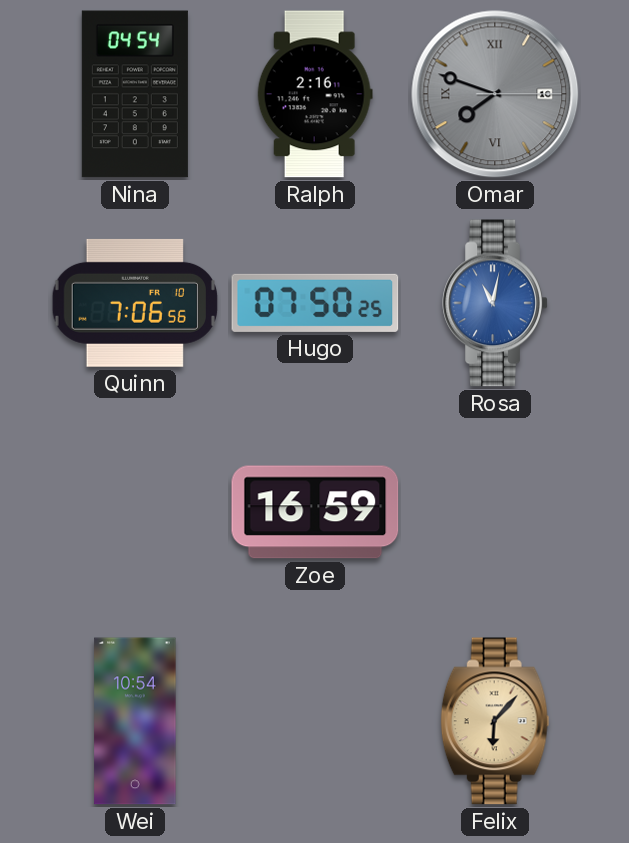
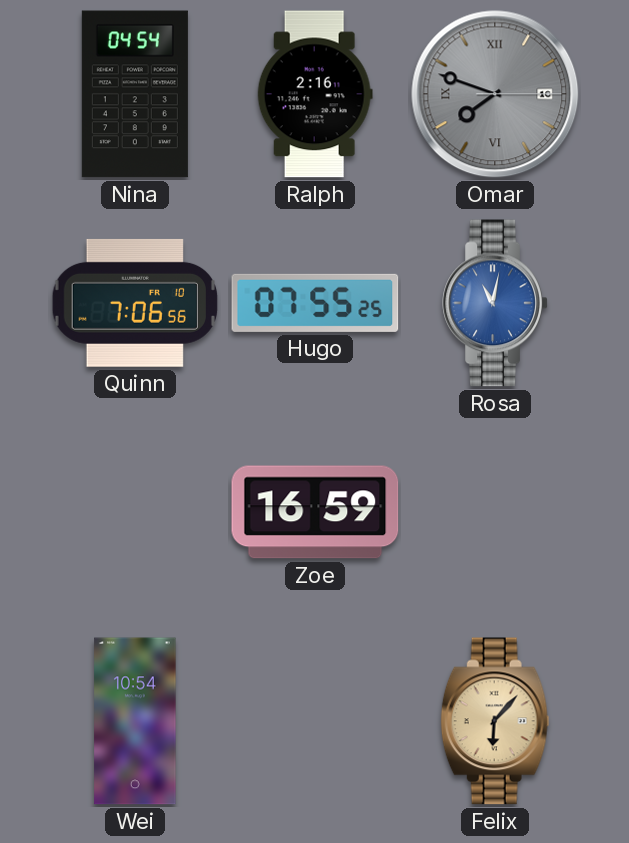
Hugo: 07:50 -> 07:55
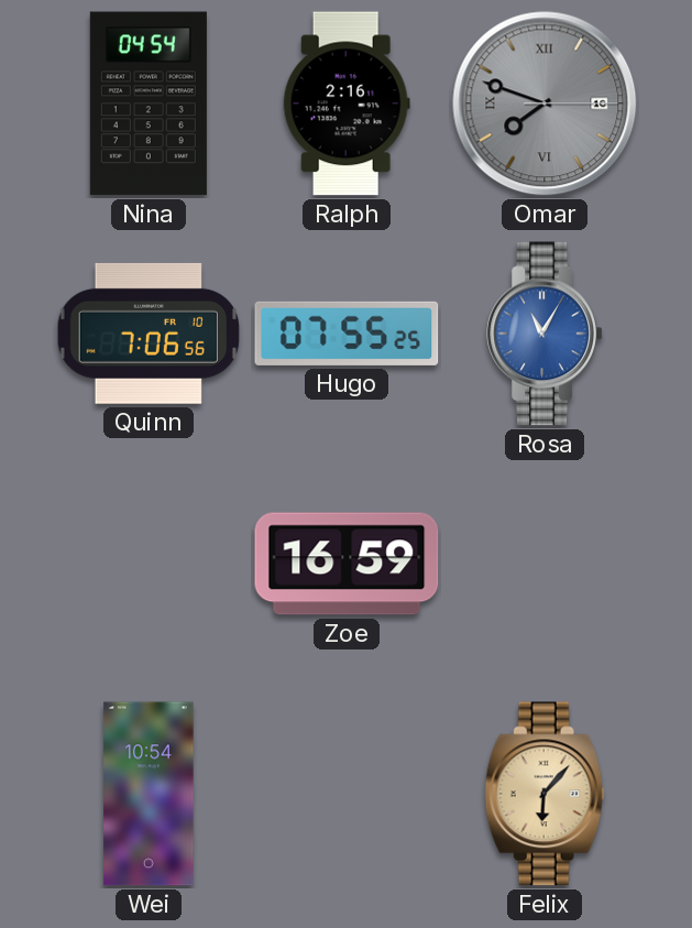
Rosa: 11:02 -> 11:05
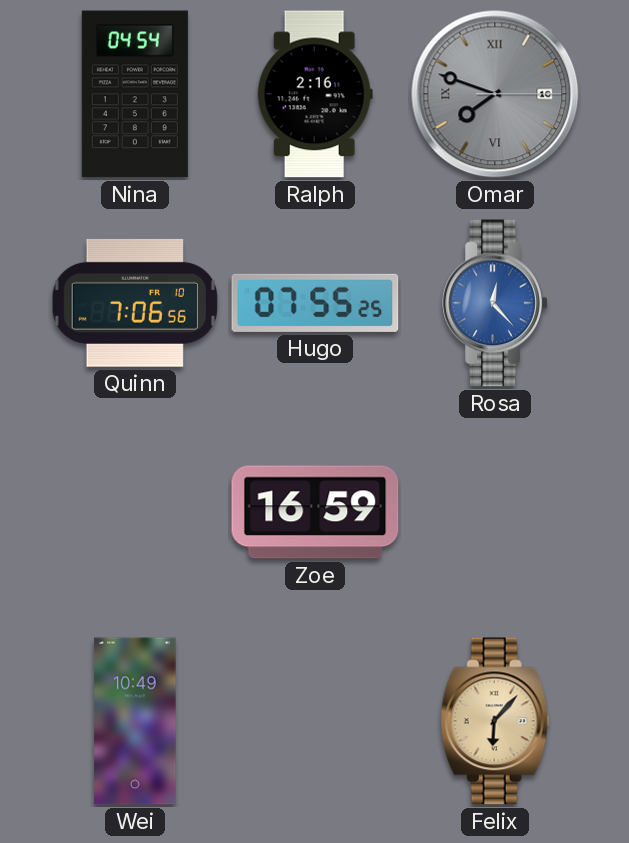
Rosa: 11:05 -> 12:23
Wei: 10:54 -> 10:49
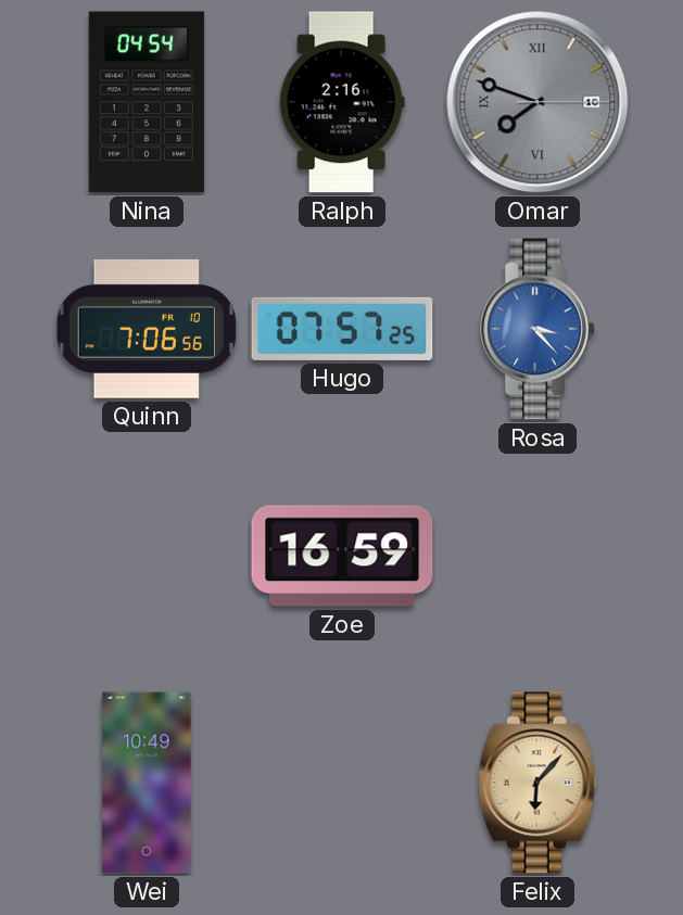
Hugo: 07:55 -> 07:57
Rosa: 12:23 -> 3:23
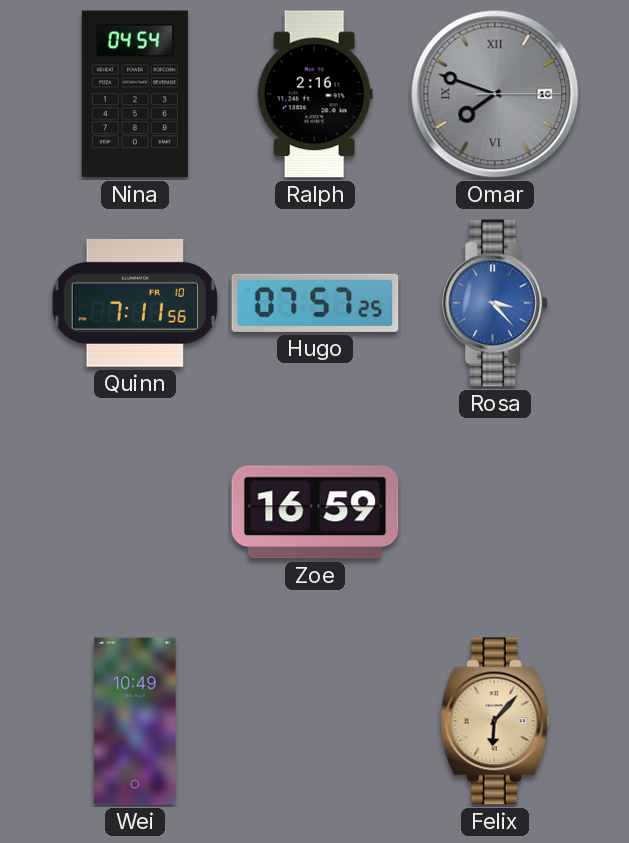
Quinn: 7:06 -> 7:11
